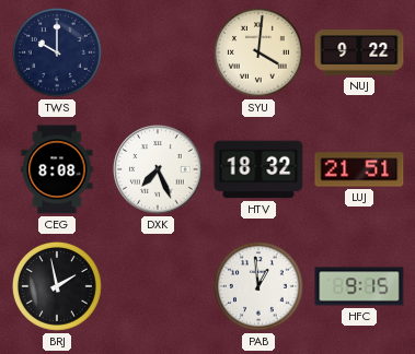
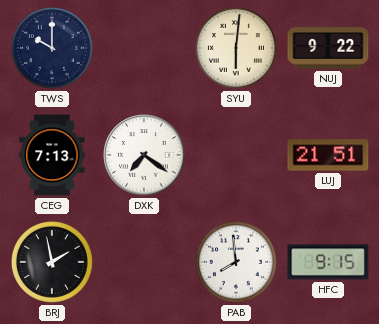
SYU: 4:01 -> 6:01
CEG: 8:08 -> 7:13
DXK: 7:26 -> 7:21
HTV: 18:32 -> none
PAB: 12:59 -> 7:59
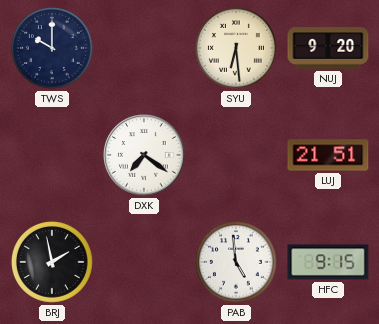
SYU: 6:01 -> 6:29
NUJ: 9:22 -> 9:20
CEG: 7:13 -> none
PAB: 7:59 -> 4:59
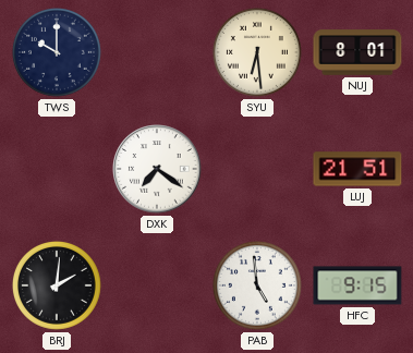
NUJ: 9:20 -> 8:01
BRJ: 1:58 -> 2:01
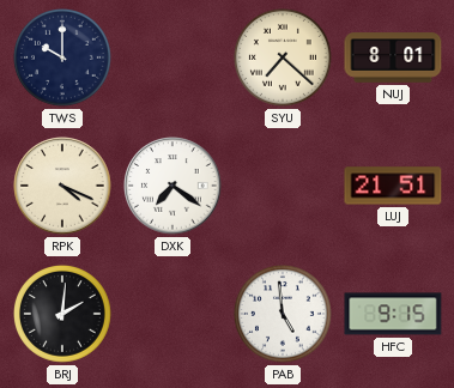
SYU: 6:29 -> 7:22
RPK: none -> 4:19
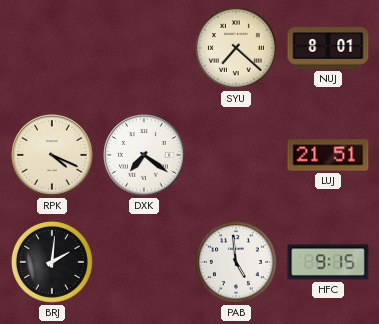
TWS: 10:00 -> none
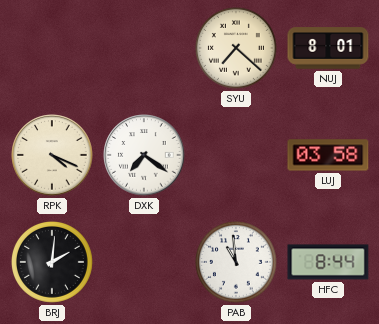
LUJ: 21:51 -> 03:58
PAB: 4:59 -> 10:59
HFC: 9:15 -> 8:44
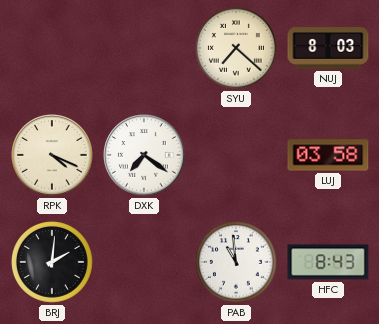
NUJ: 8:01 -> 8:03
HFC: 8:44 -> 8:43
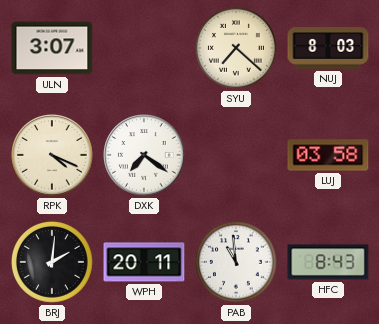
ULN: none -> 3:07
WPH: none -> 20:11
